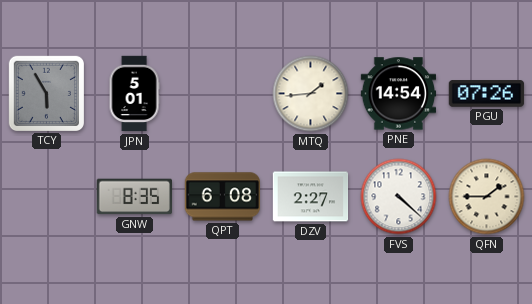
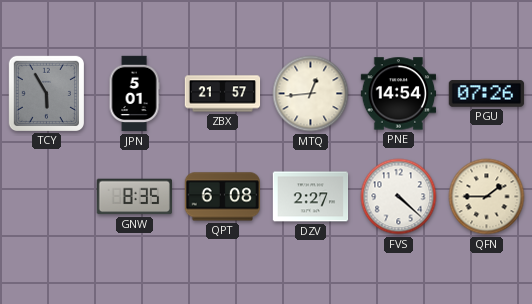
ZBX: none -> 21:57
MTQ: 1:44 -> 12:44
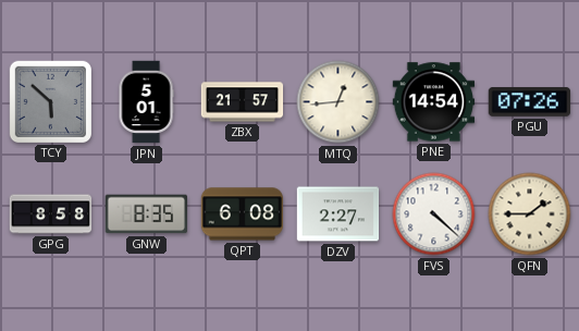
TCY: 5:55 -> 5:52
GPG: none -> 8:58
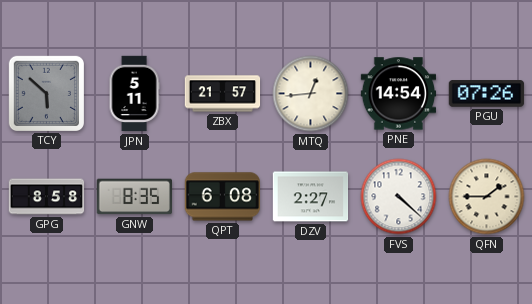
JPN: 5:01 -> 5:11
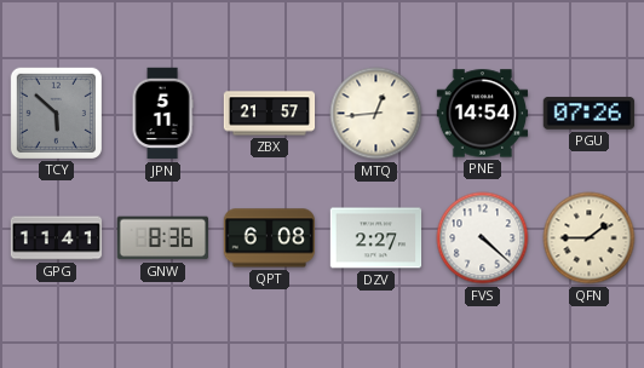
GPG: 8:58 -> 11:41
GNW: 8:35 -> 8:36
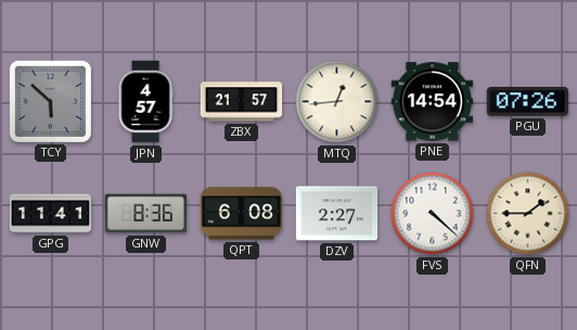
JPN: 5:11 -> 4:57
